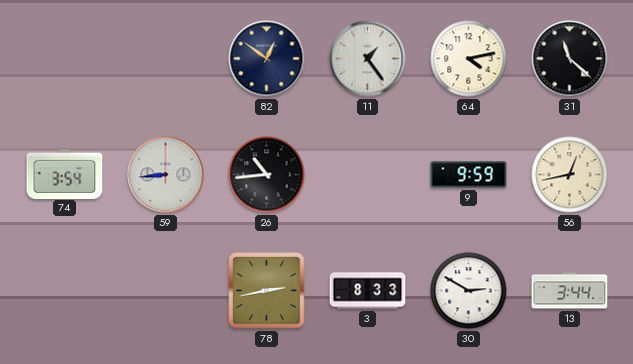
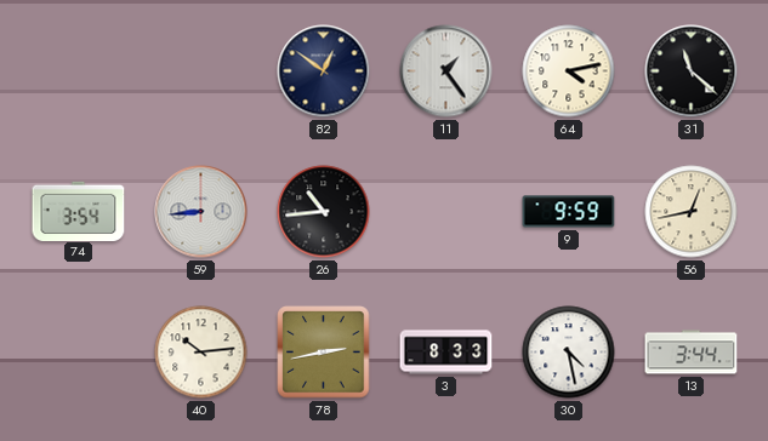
40: none -> 10:14
30: 2:50 -> 4:28
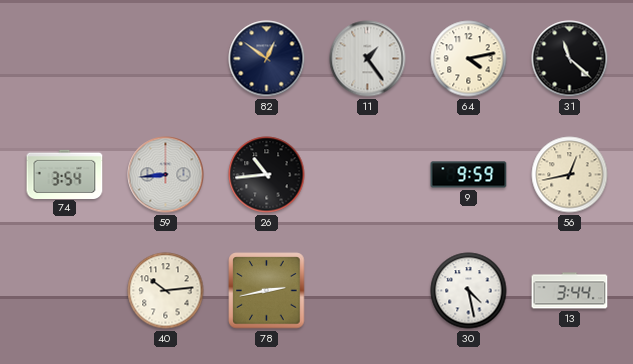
3: 8:33 -> none
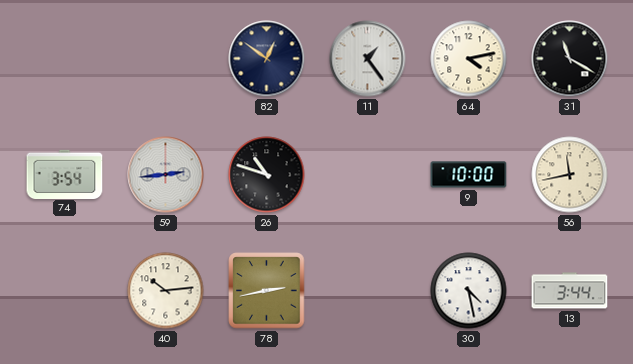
31: 11:22 -> 11:20
59: 8:44 -> 2:44
26: 10:44 -> 10:48
9: 9:59 -> 10:00
56: 12:43 -> 11:43
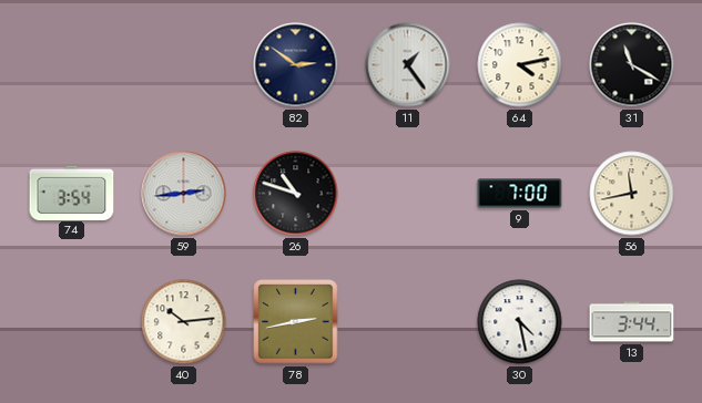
82: 12:51 -> 2:51
9: 10:00 -> 7:00
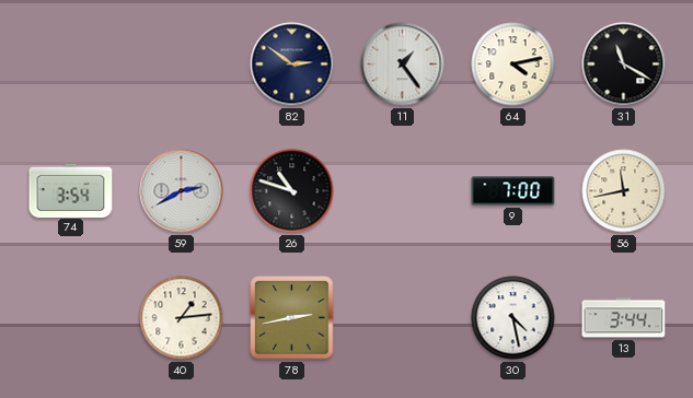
59: 2:44 -> 2:40
40: 10:14 -> 1:14
